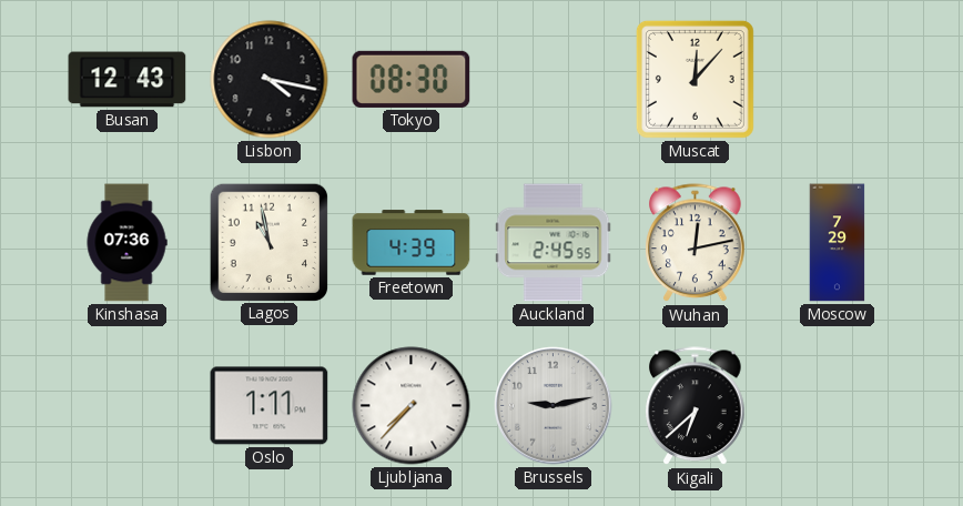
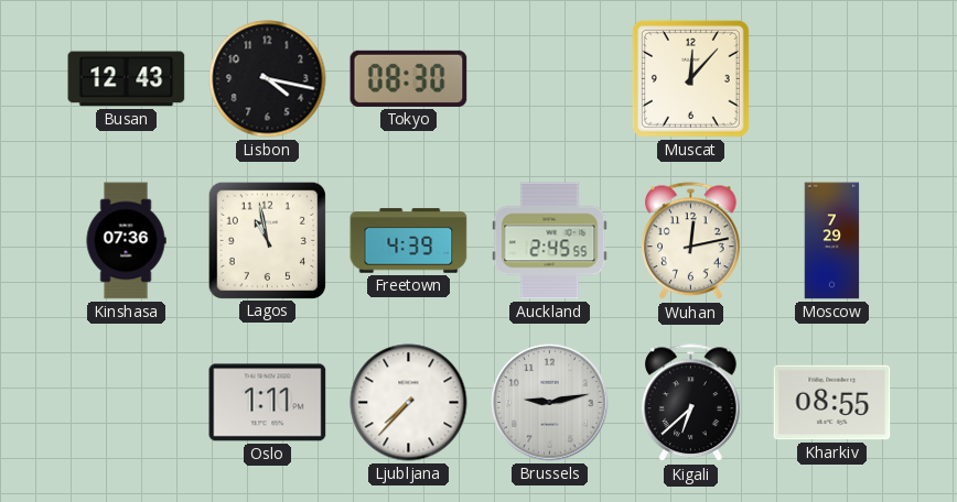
Kharkiv: none -> 08:55
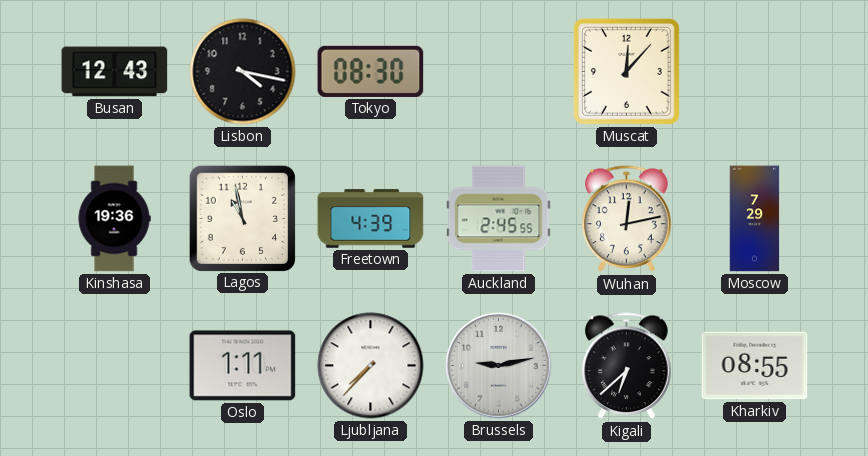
Kinshasa: 07:36 -> 19:36
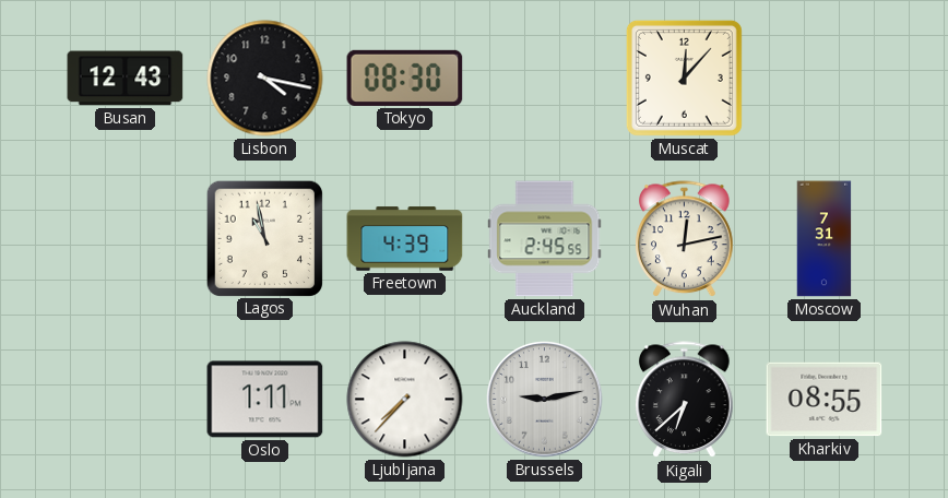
Kinshasa: 19:36 -> none
Moscow: 7:29 -> 7:31
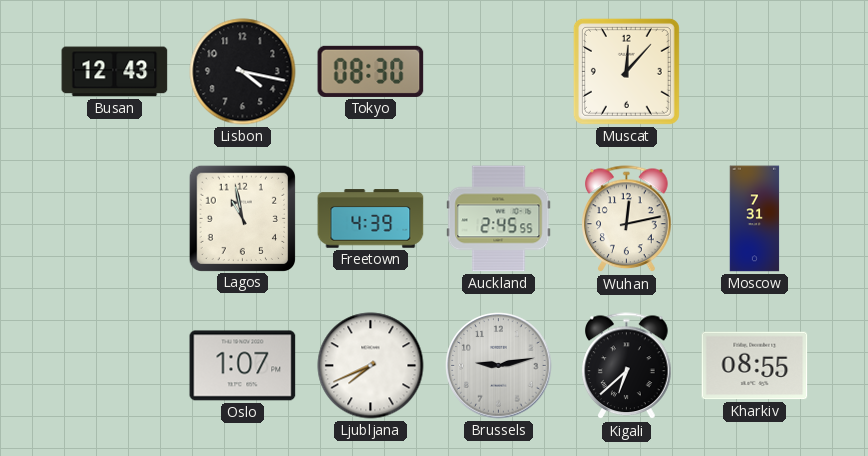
Oslo: 1:11 -> 1:07
Ljubljana: 7:37 -> 7:41
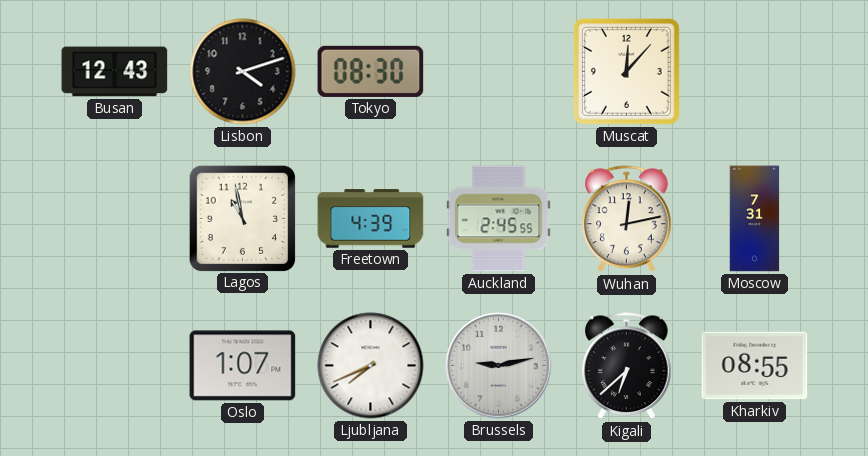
Lisbon: 4:17 -> 4:12
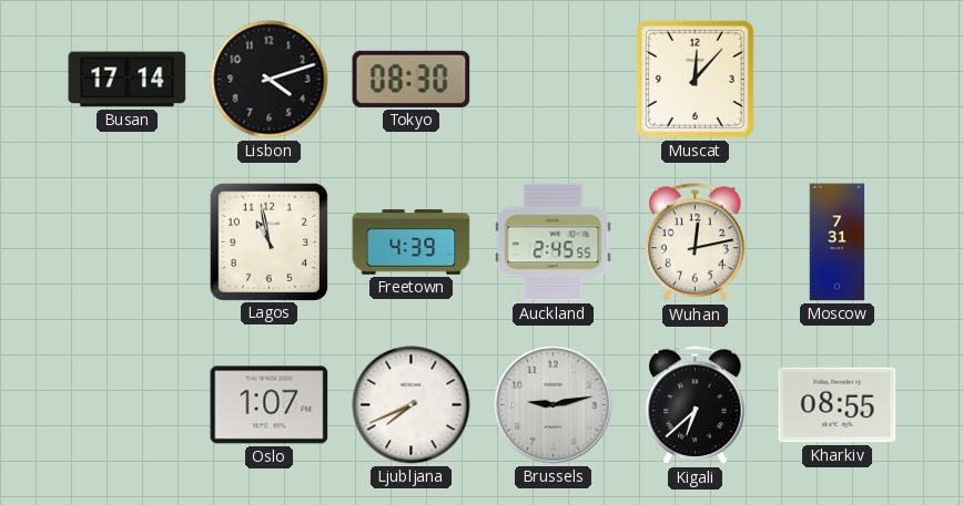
Busan: 12:43 -> 17:14
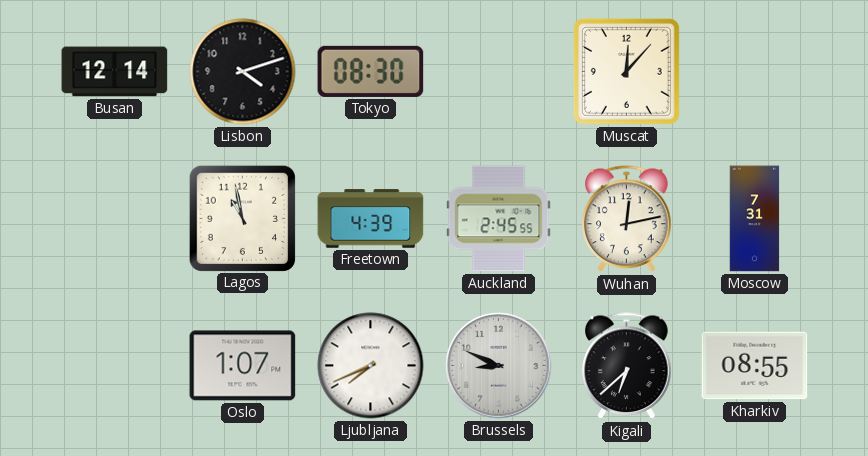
Busan: 17:14 -> 12:14
Brussels: 9:13 -> 8:49
